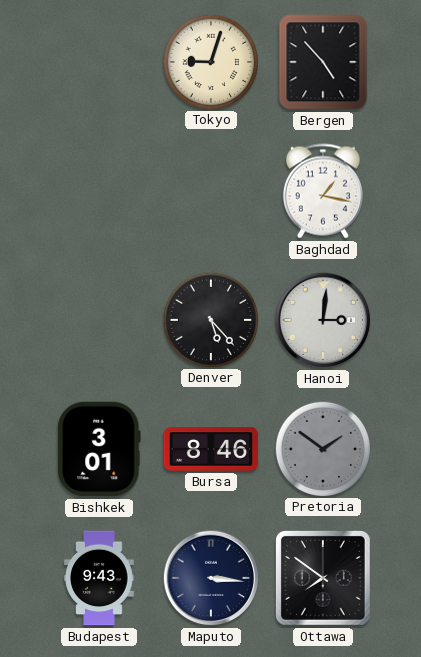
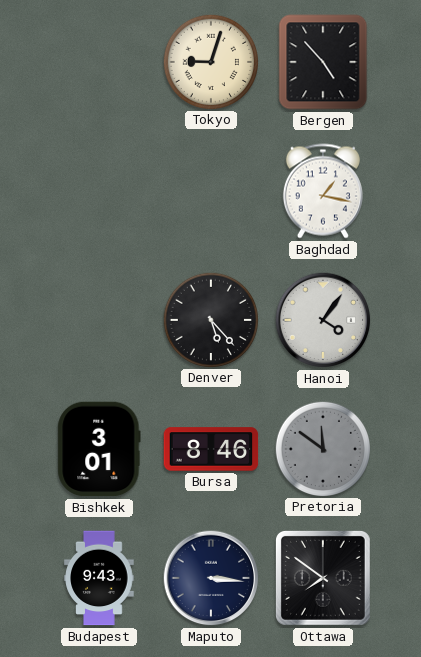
Hanoi: 3:01 -> 4:06
Pretoria: 1:51 -> 11:51
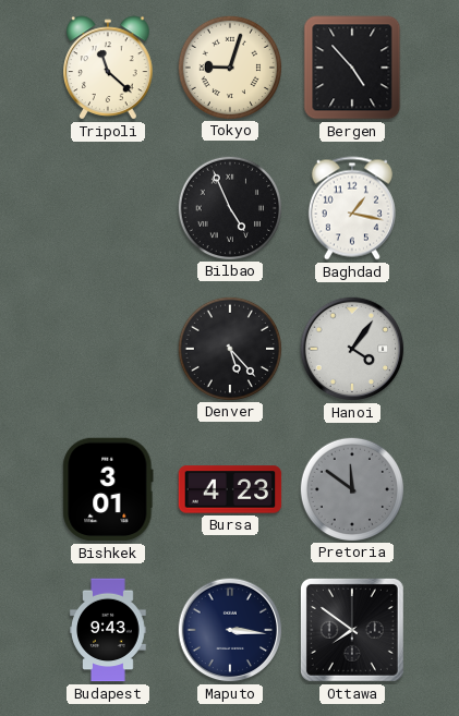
Tripoli: none -> 11:22
Bilbao: none -> 4:56
Bursa: 8:46 -> 4:23
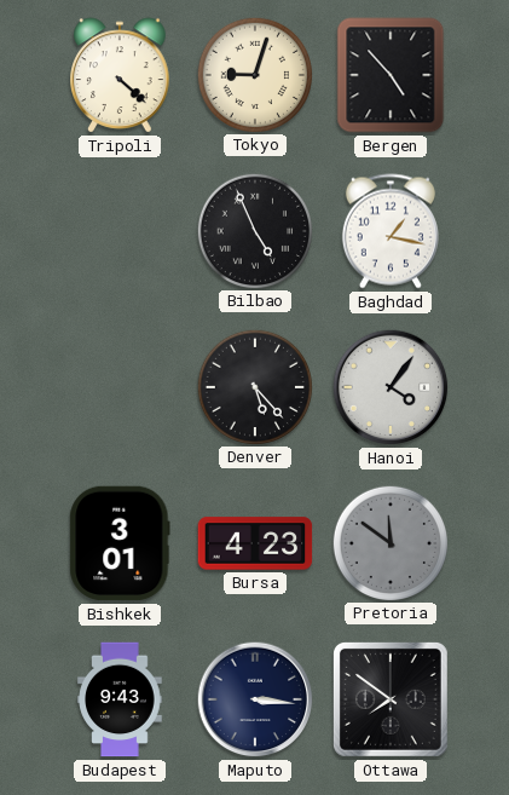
Tripoli: 11:22 -> 4:22
